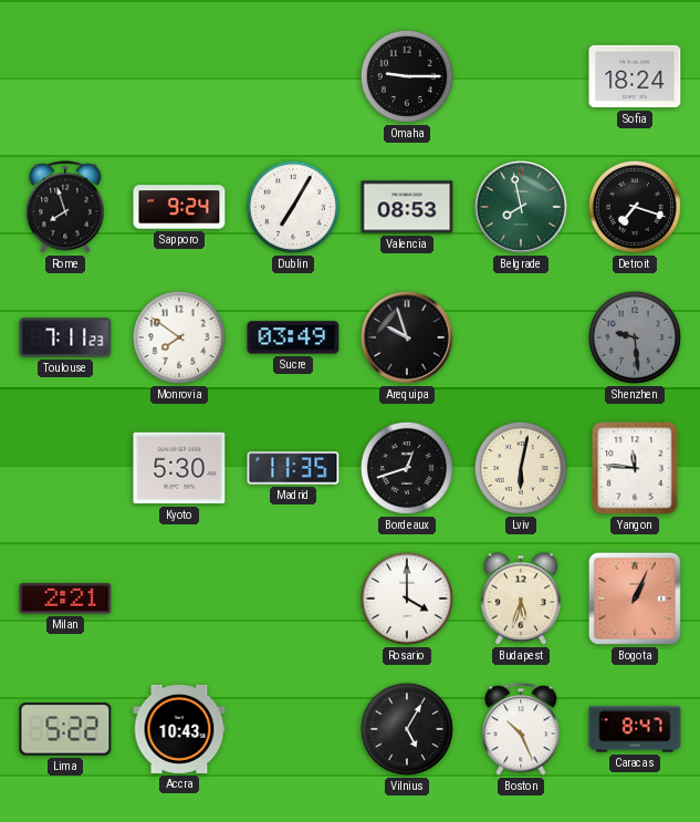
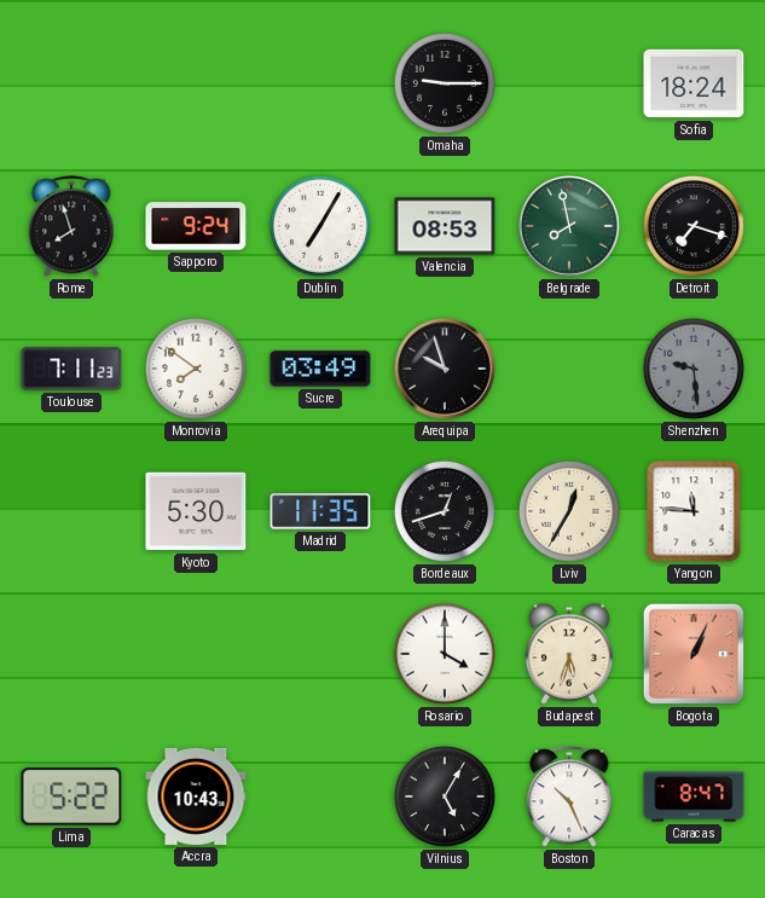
Lviv: 6:02 -> 12:35
Milan: 2:21 -> none
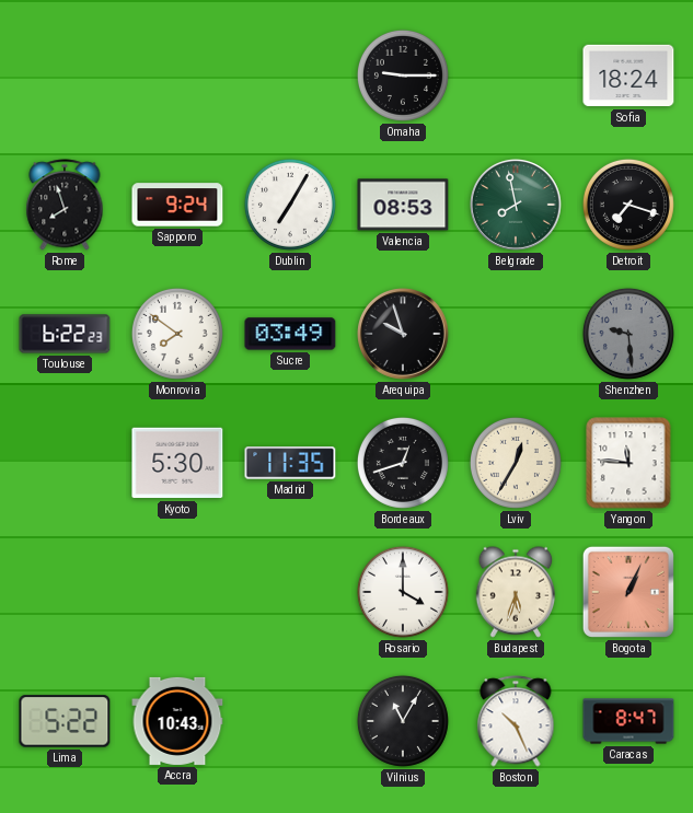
Toulouse: 7:11 -> 6:22
Vilnius: 5:05 -> 11:05
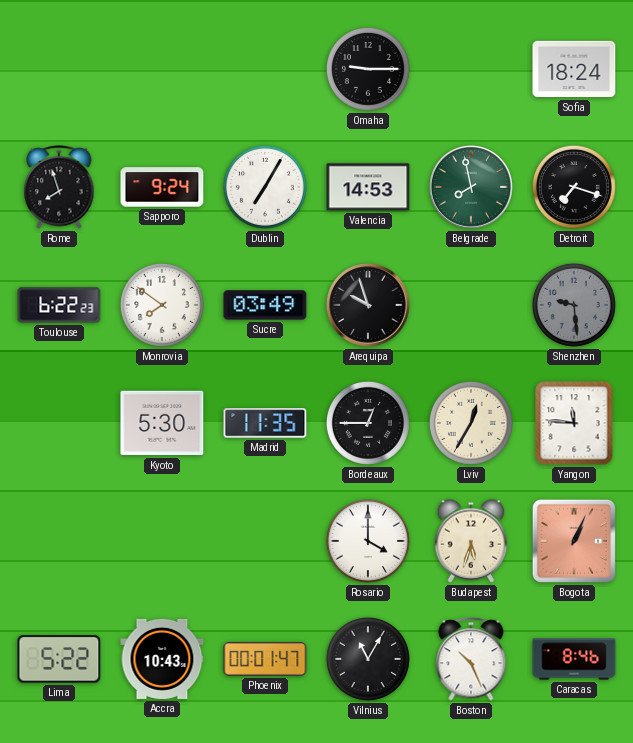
Valencia: 08:53 -> 14:53
Bordeaux: 12:42 -> 12:45
Phoenix: none -> 00:01
Caracas: 8:47 -> 8:46
